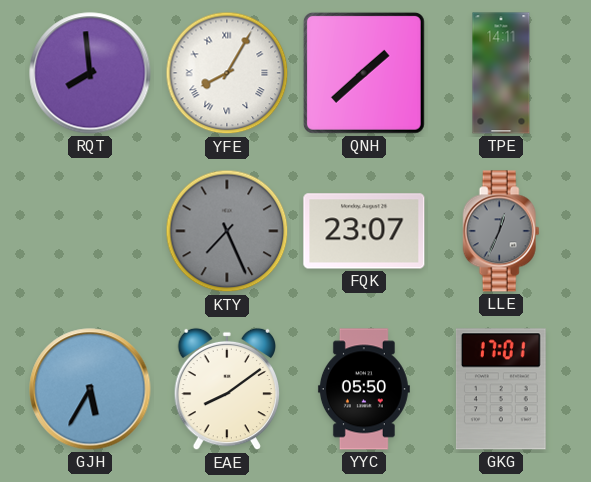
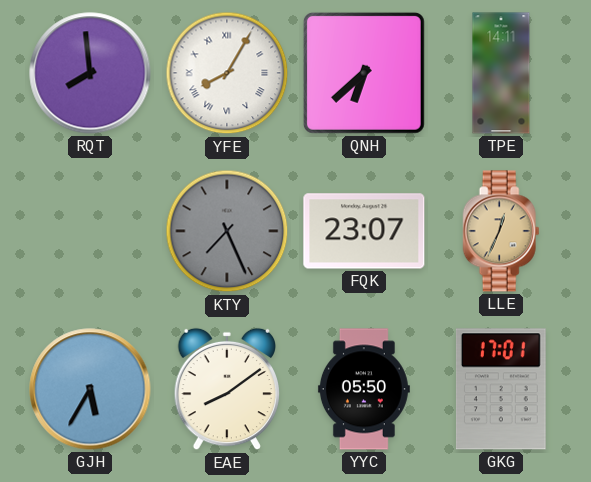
QNH: 1:38 -> 6:38
LLE dial: grey -> champagne
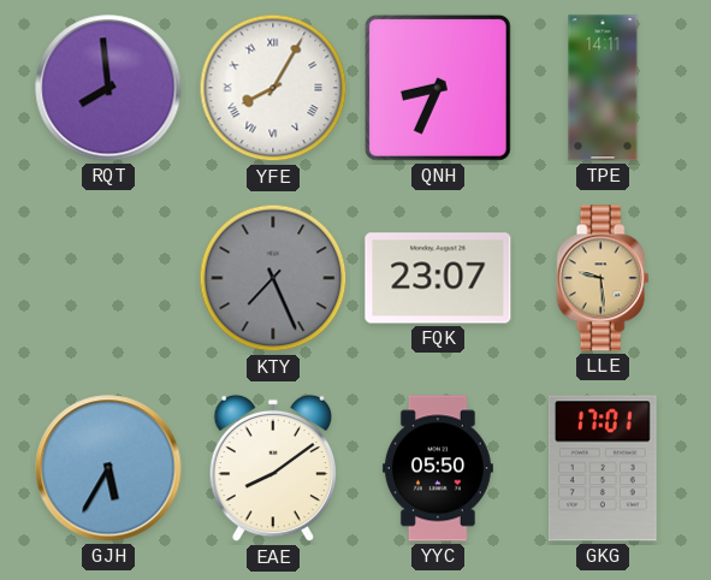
QNH: 6:38 -> 8:34
LLE: 12:34 -> 9:29
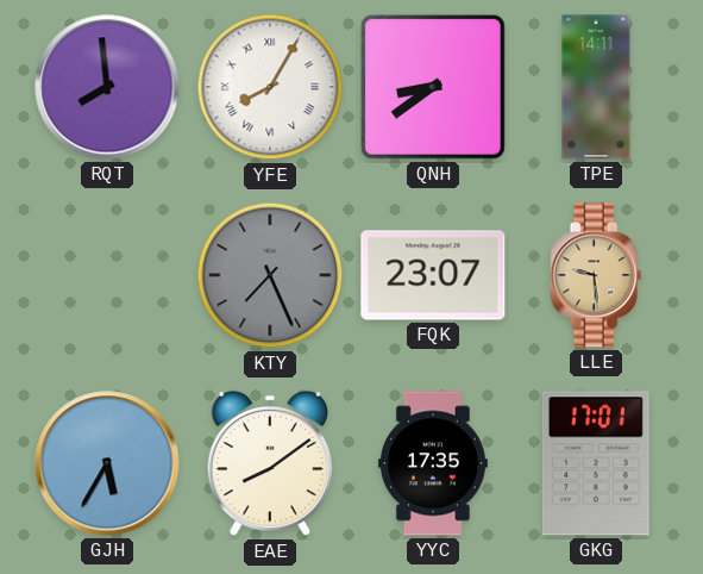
QNH: 8:34 -> 8:39
YYC: 05:50 -> 17:35
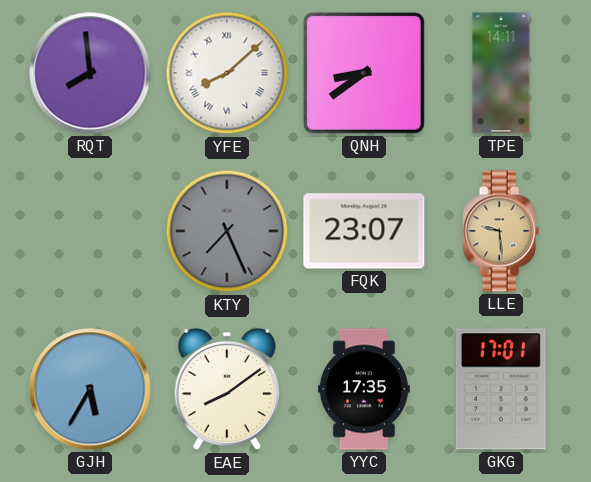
YFE: 8:05 -> 8:08
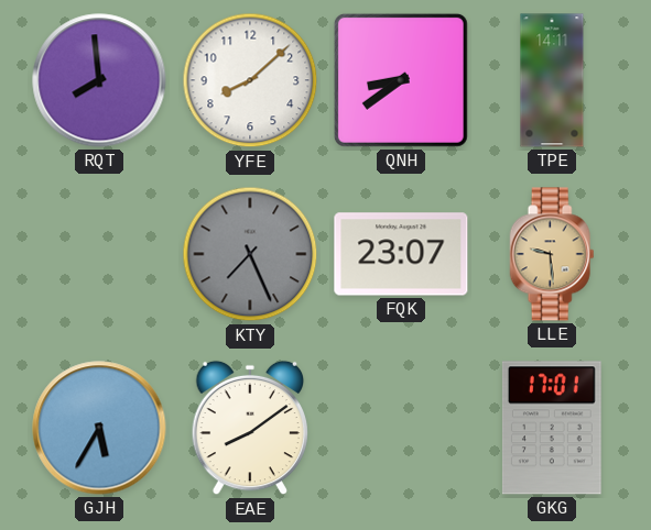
YFE numerals: Roman -> Arabic
YYC: 17:35 -> none
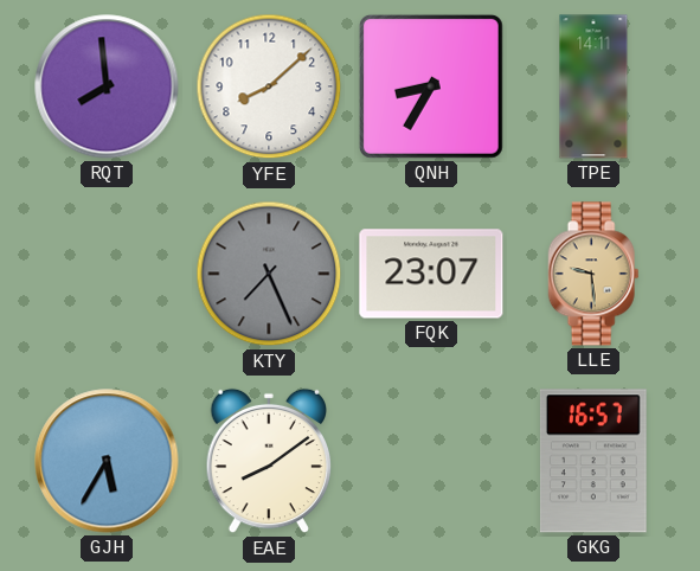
QNH: 8:39 -> 8:35
GKG: 17:01 -> 16:57
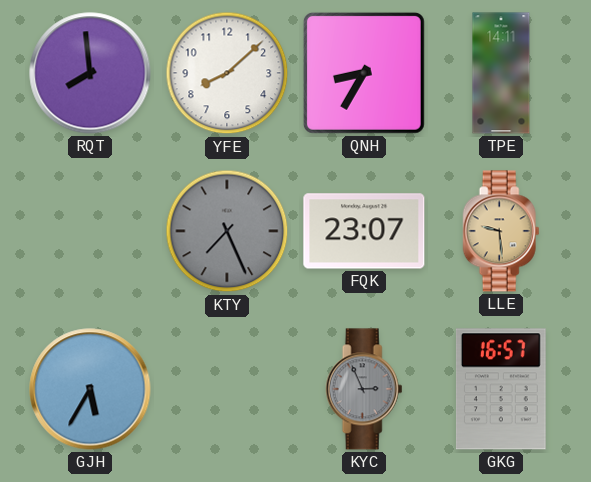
EAE: 8:09 -> none
KYC: none -> 2:56
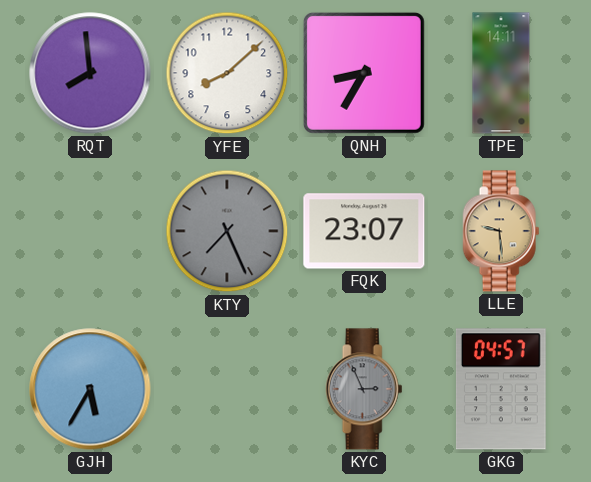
GKG: 16:57 -> 04:57
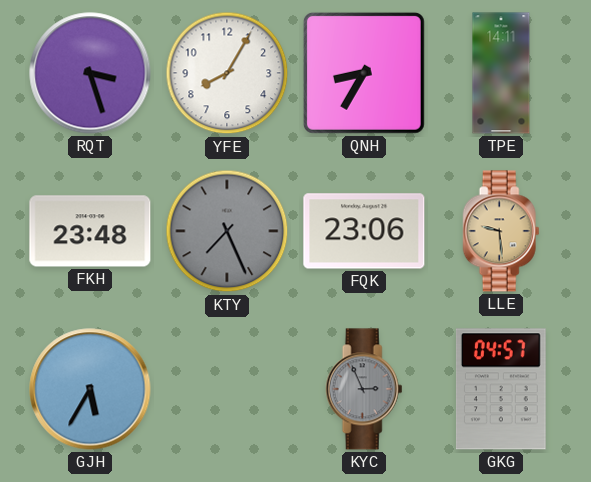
RQT: 7:59 -> 3:27
YFE: 8:08 -> 8:05
FKH: none -> 23:48
FQK: 23:07 -> 23:06
